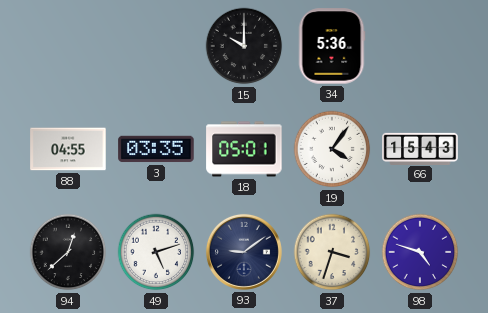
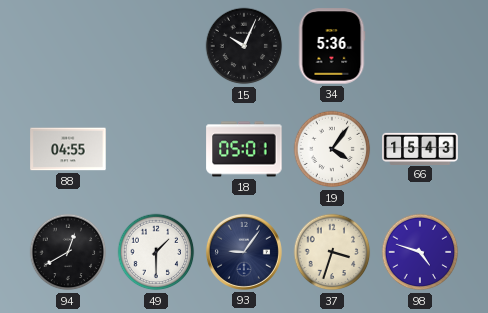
15: 10:00 -> 10:04
3: 03:35 -> none
94: 12:38 -> 12:40
49: 5:12 -> 1:30
93: 9:09 -> 9:06
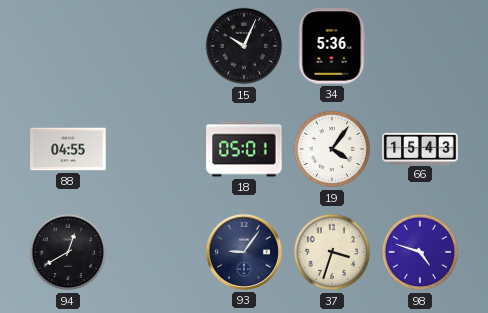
49: 1:30 -> none
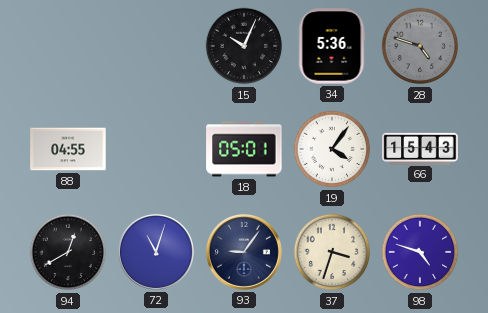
28: none -> 4:48
72: none -> 11:03
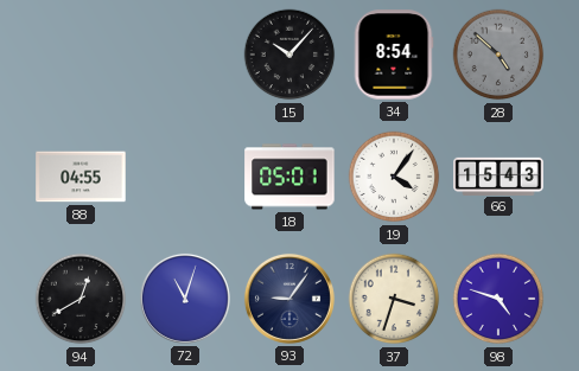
15: 10:04 -> 10:07
34: 5:36 -> 8:54
28: 4:48 -> 4:52
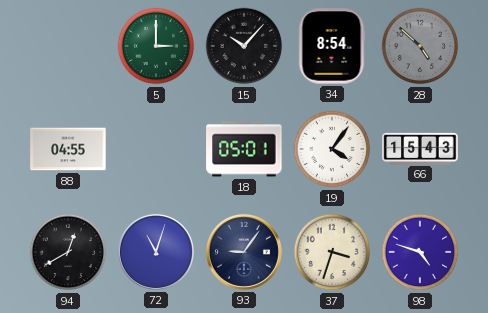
5: none -> 3:00
